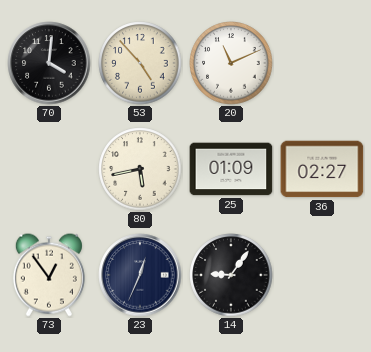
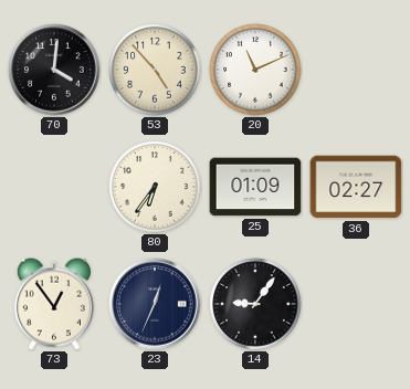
80: 5:43 -> 6:36
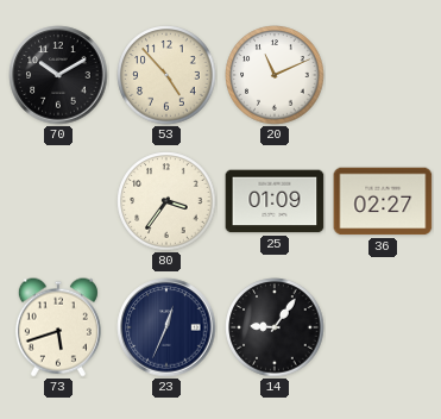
70: 4:01 -> 10:10
80: 6:36 -> 3:36
73: 12:54 -> 5:42
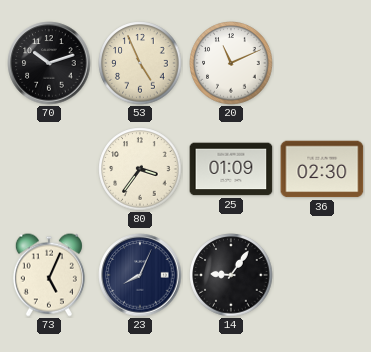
70: 10:10 -> 10:12
53: 4:53 -> 4:56
36: 02:27 -> 02:30
73: 5:42 -> 5:04
23: 12:34 -> 8:04
